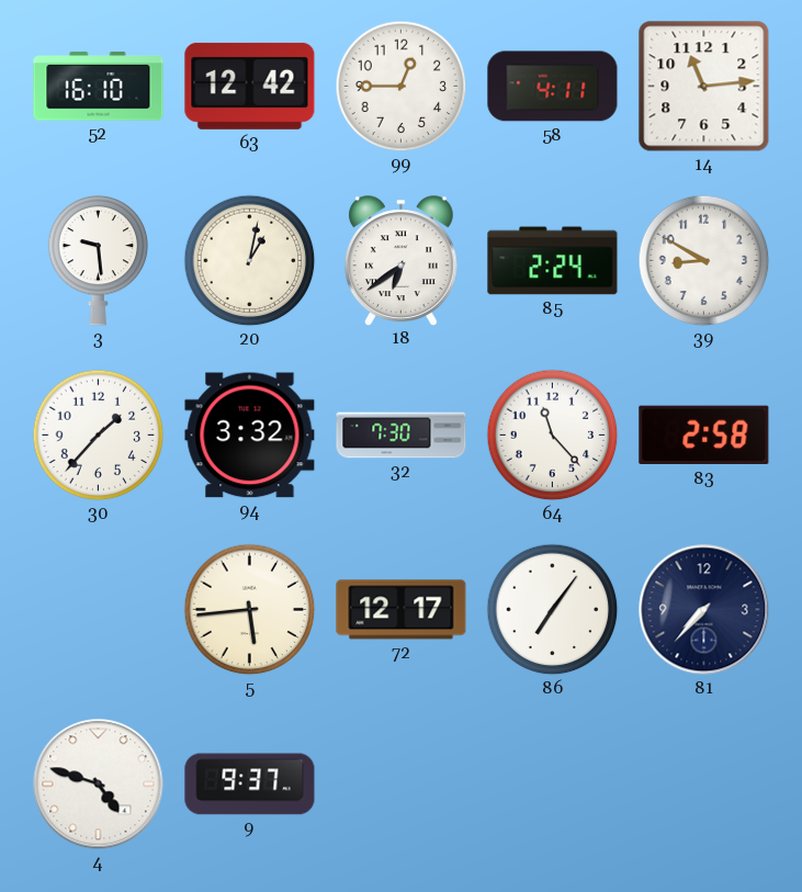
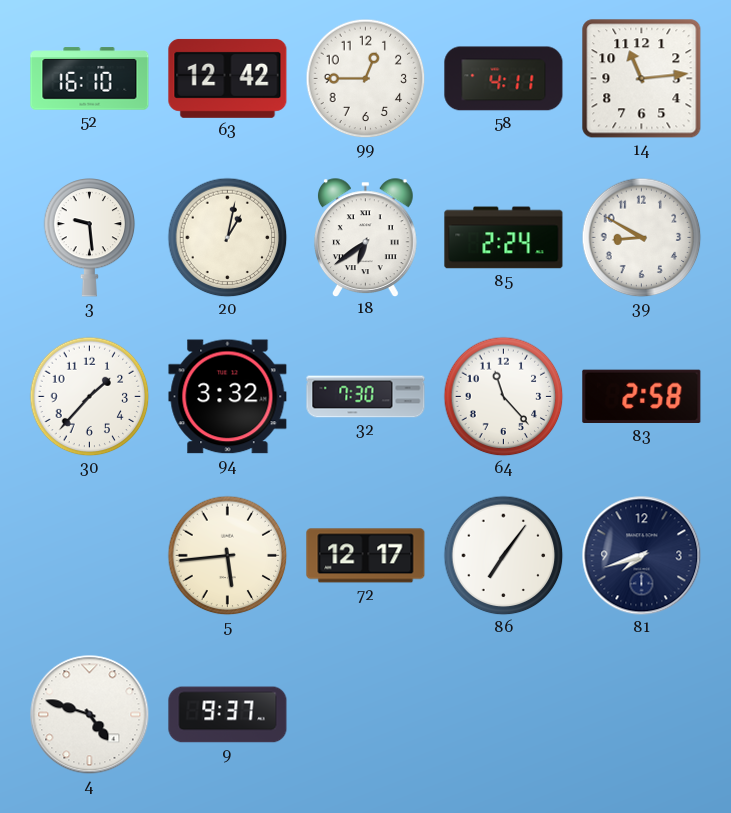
81: 7:37 -> 7:42
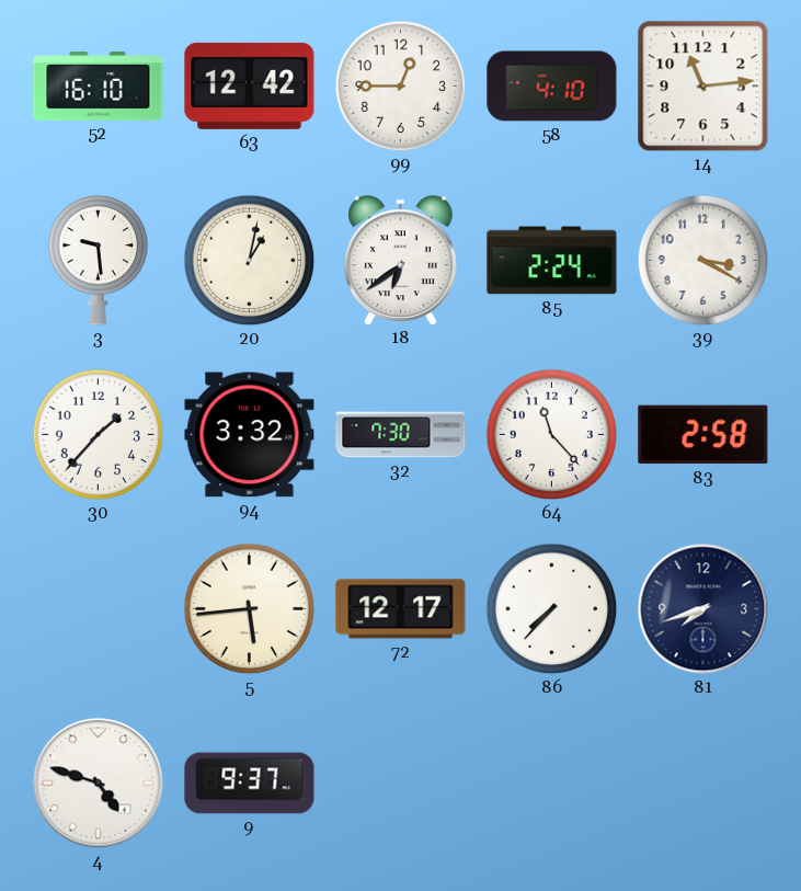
58: 4:11 -> 4:10
39: 8:50 -> 3:20
86: 7:06 -> 7:37
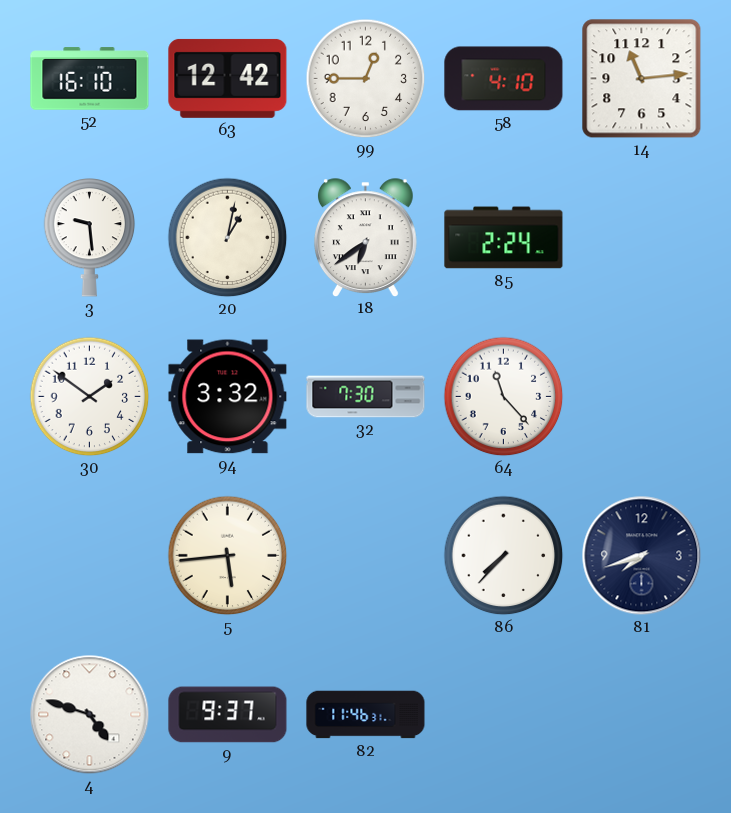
39: 3:20 -> none
30: 1:37 -> 1:51
83: 2:58 -> none
72: 12:17 -> none
82: none -> 11:46
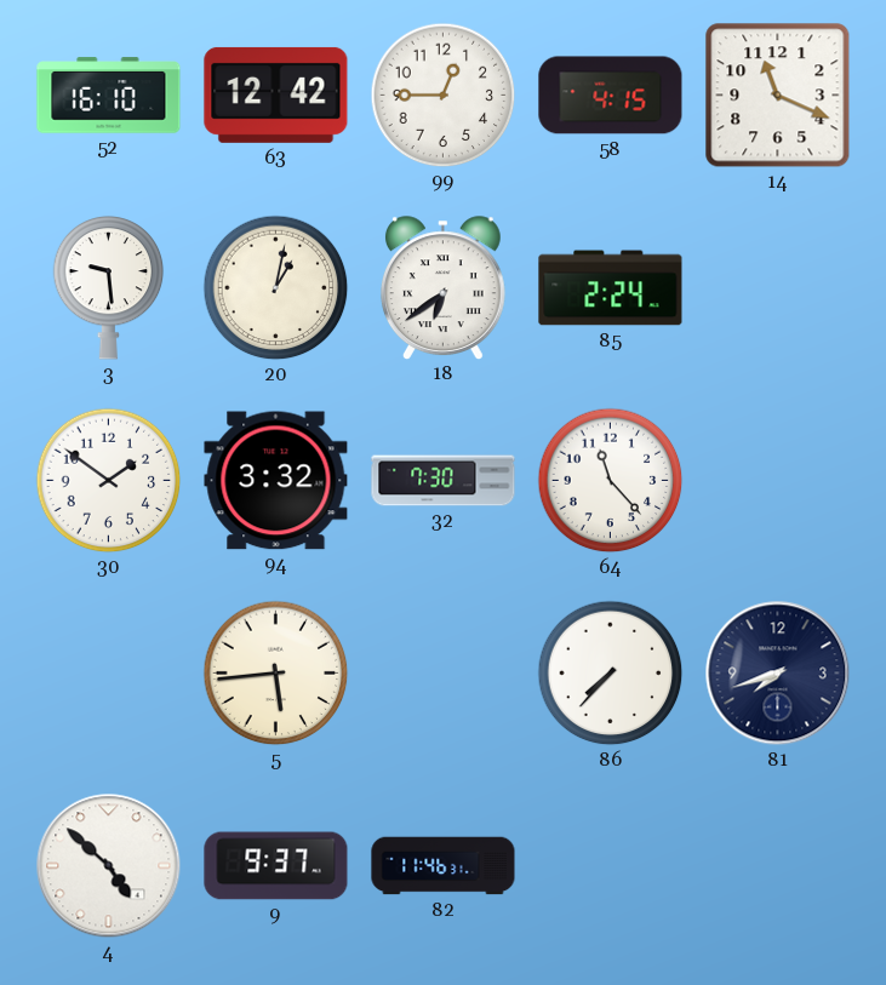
58: 4:10 -> 4:15
14: 11:14 -> 11:19
4: 4:48 -> 4:52
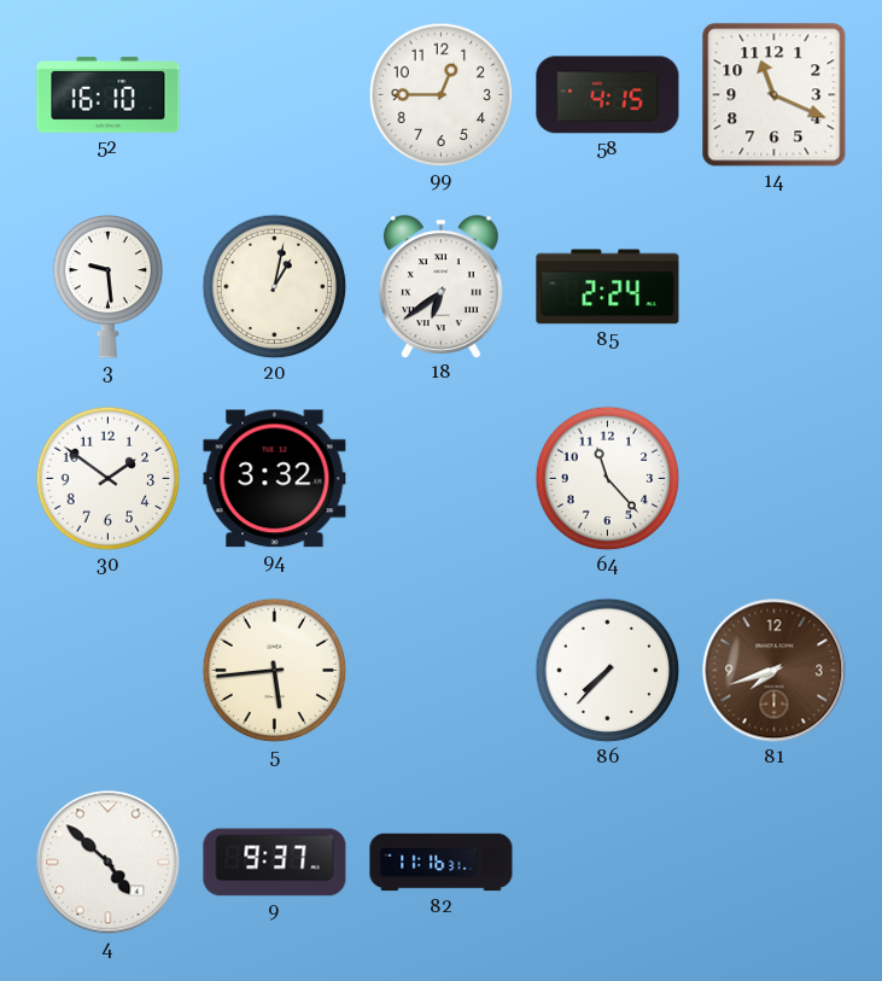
63: 12:42 -> none
32: 7:30 -> none
81 dial: navy -> brown
82: 11:46 -> 11:16
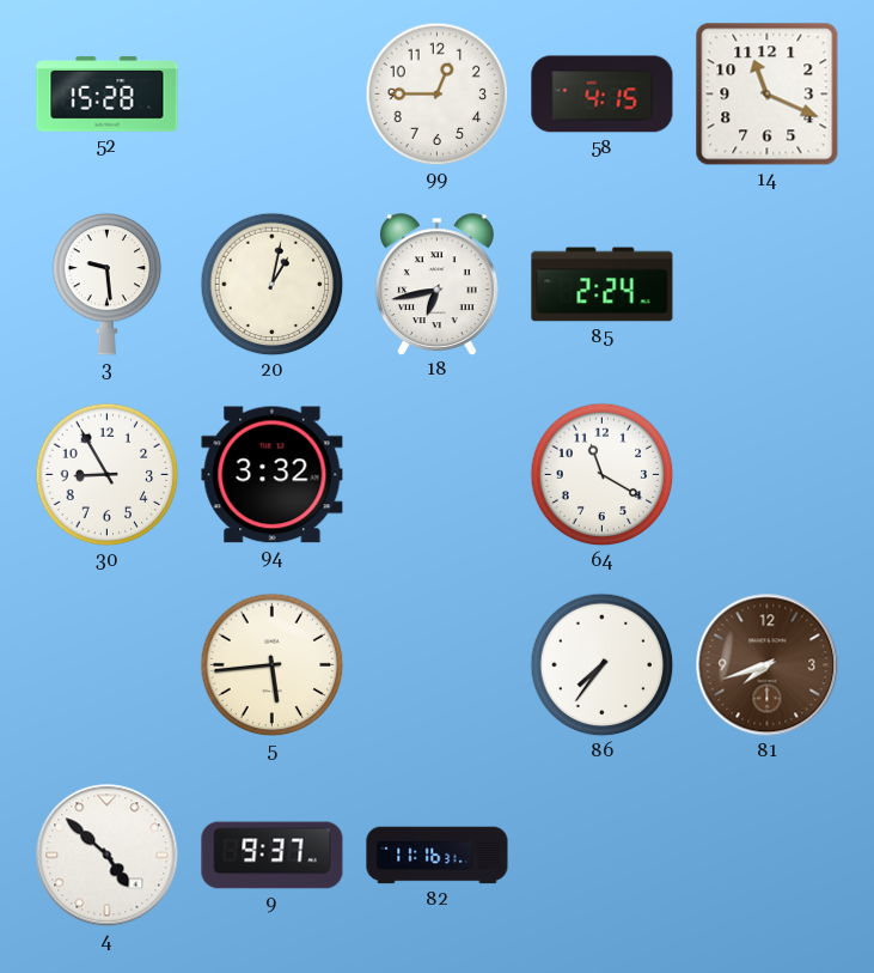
52: 16:10 -> 15:28
18: 6:39 -> 6:43
30: 1:51 -> 8:55
64: 11:23 -> 11:20
86: 7:37 -> 7:36
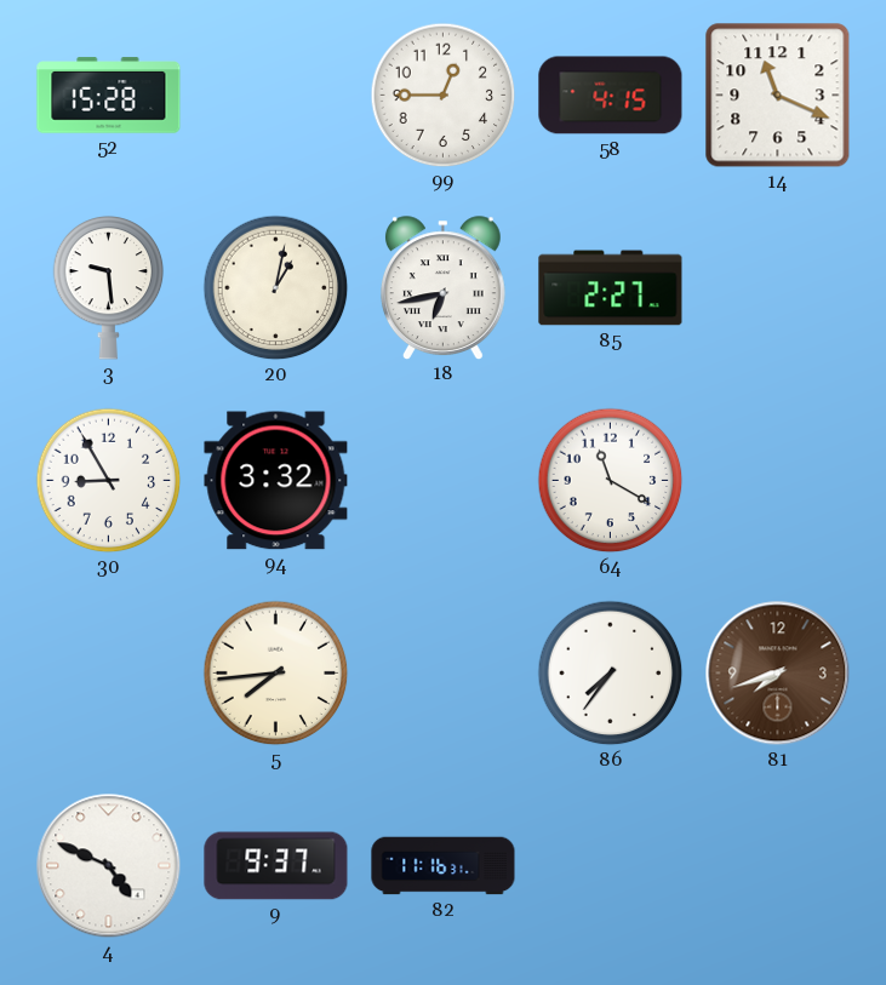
85: 2:24 -> 2:27
5: 5:44 -> 7:44
4: 4:52 -> 4:49
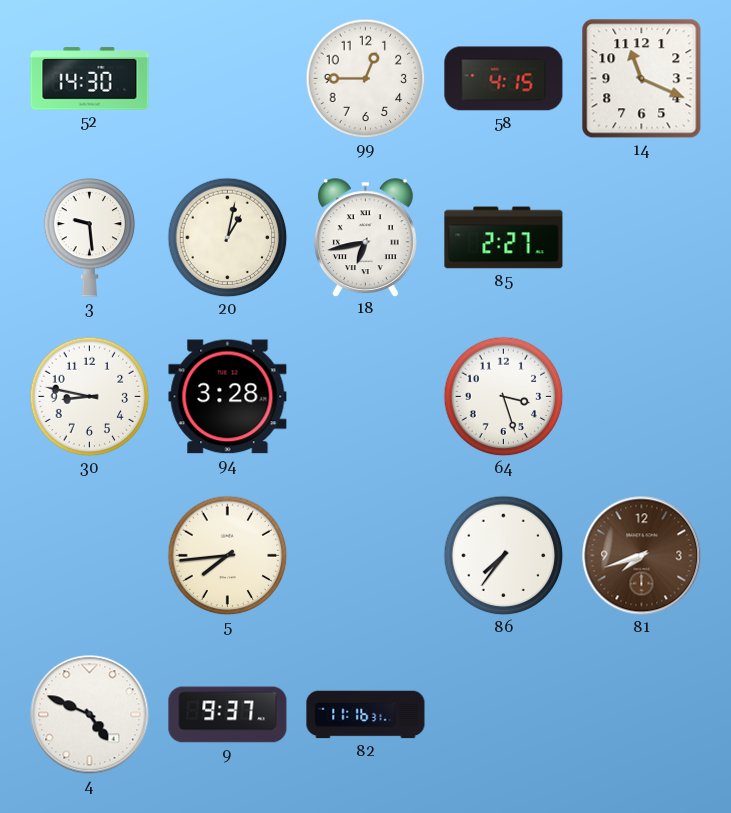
52: 15:28 -> 14:30
30: 8:55 -> 8:47
94: 3:32 -> 3:28
64: 11:20 -> 3:27
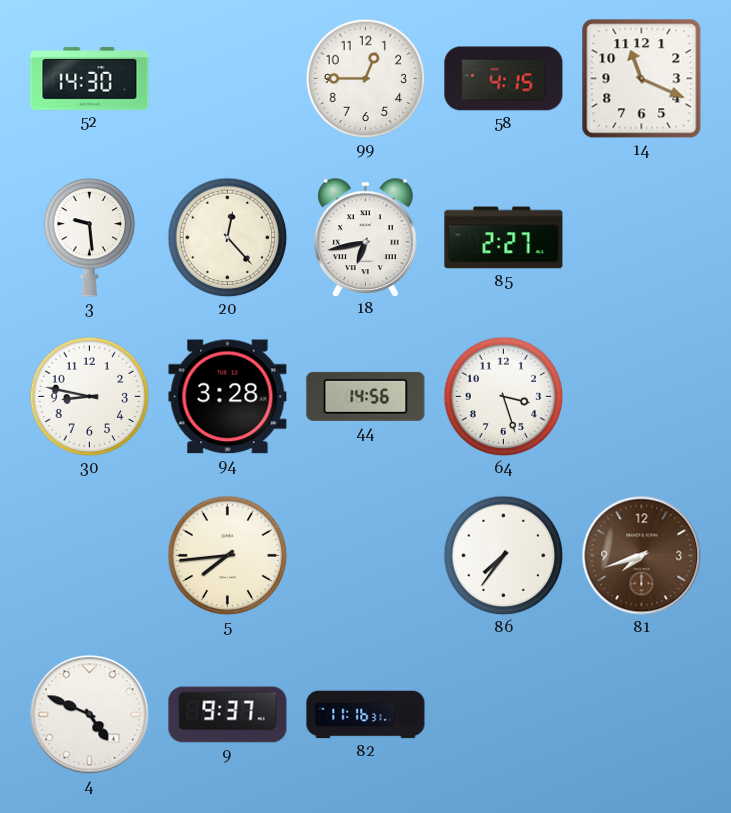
20: 1:02 -> 12:23
44: none -> 14:56
